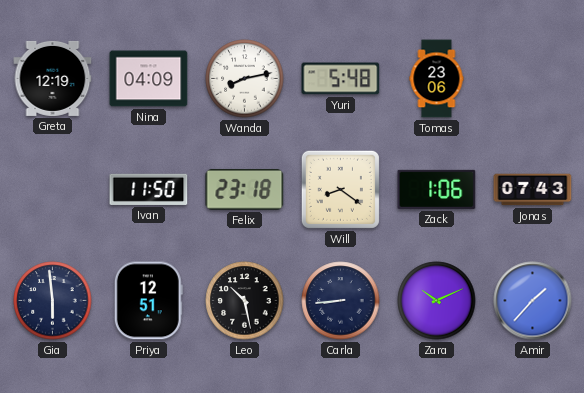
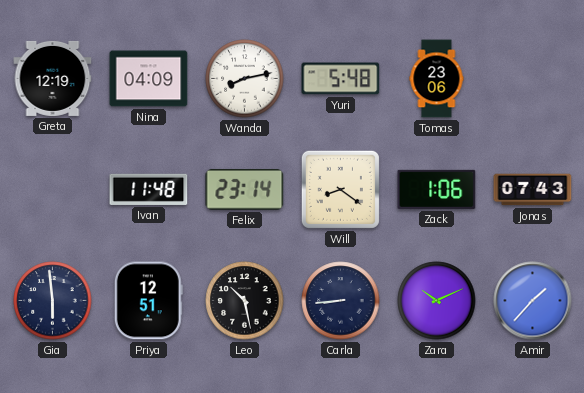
Ivan: 11:50 -> 11:48
Felix: 23:18 -> 23:14
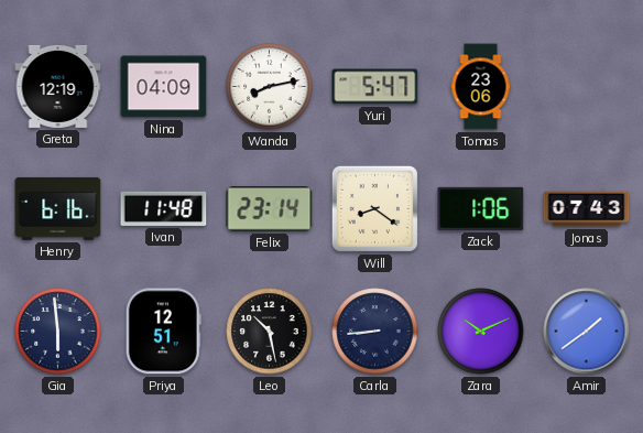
Yuri: 5:48 -> 5:47
Henry: none -> 6:16
Amir: 1:37 -> 1:39
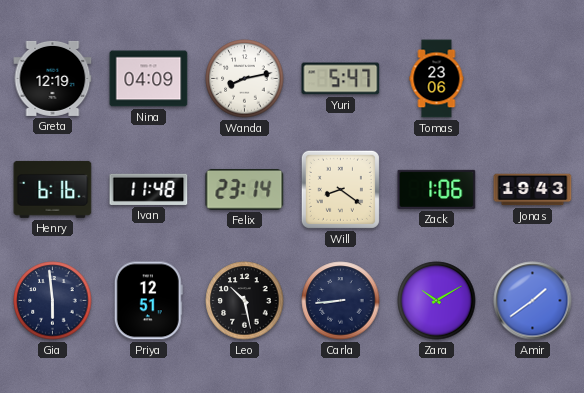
Jonas: 07:43 -> 19:43
Zara: 10:11 -> 10:10
